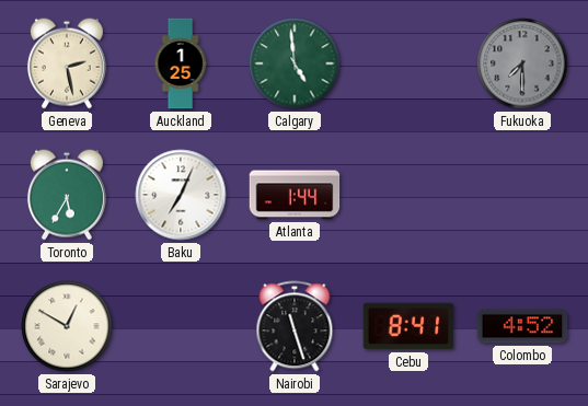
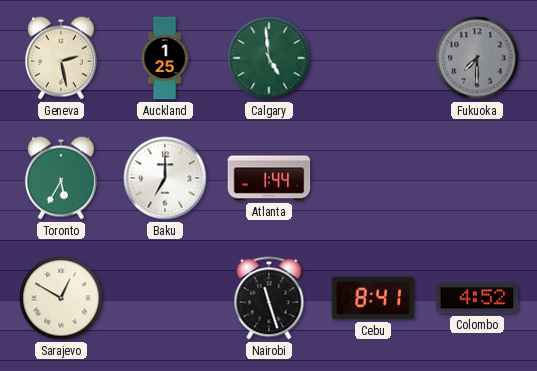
Baku: 7:04 -> 7:00
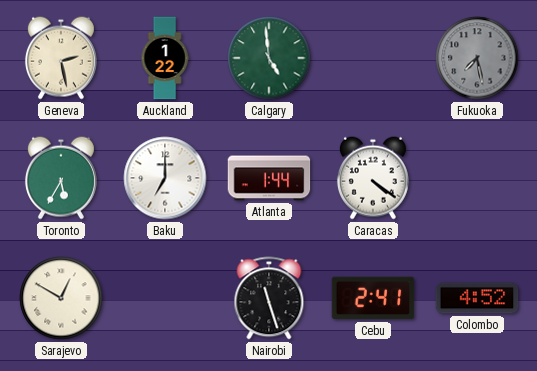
Auckland: 1:25 -> 1:22
Fukuoka: 7:30 -> 7:28
Caracas: none -> 4:21
Cebu: 8:41 -> 2:41
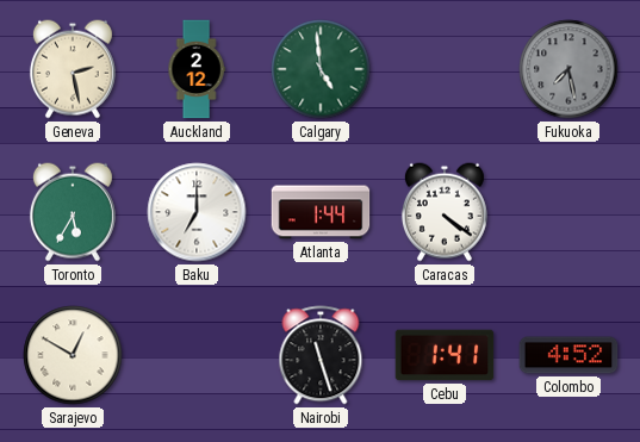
Auckland: 1:22 -> 2:12
Cebu: 2:41 -> 1:41
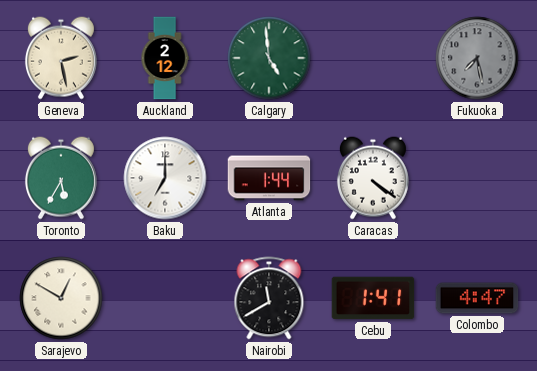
Nairobi: 11:27 -> 11:40
Colombo: 4:52 -> 4:47
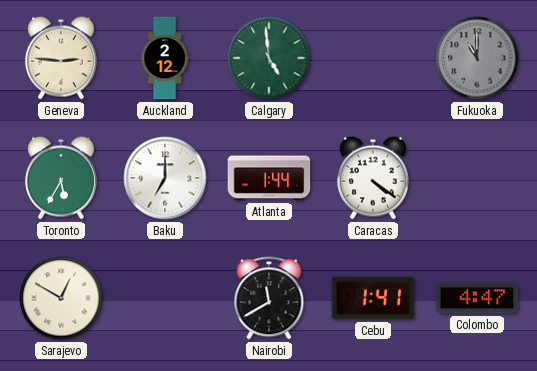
Geneva: 2:28 -> 2:46
Fukuoka: 7:28 -> 11:00
